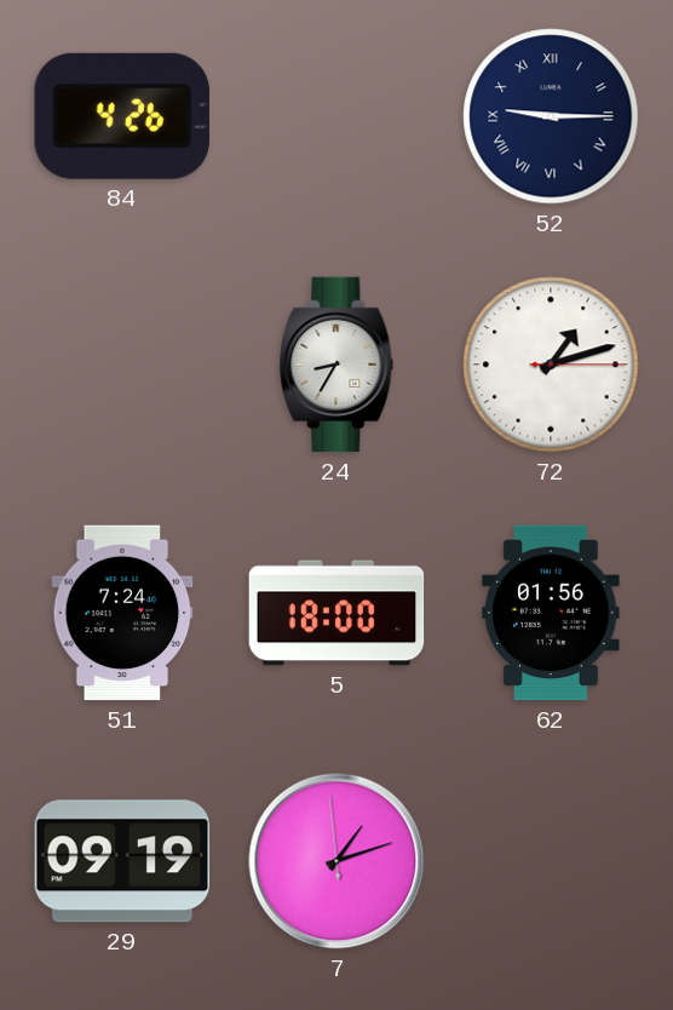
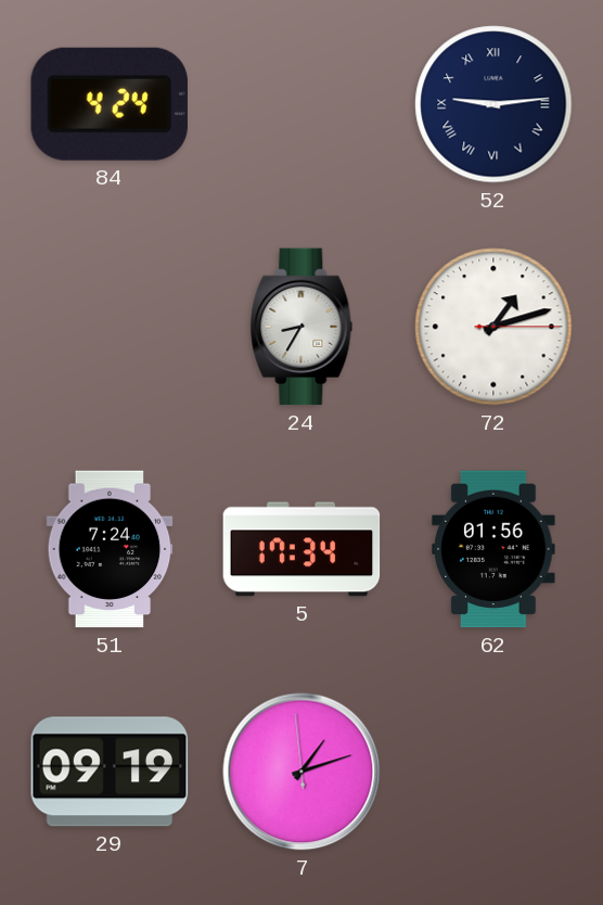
84: 4:26 -> 4:24
52: 9:15 -> 9:14
5: 18:00 -> 17:34
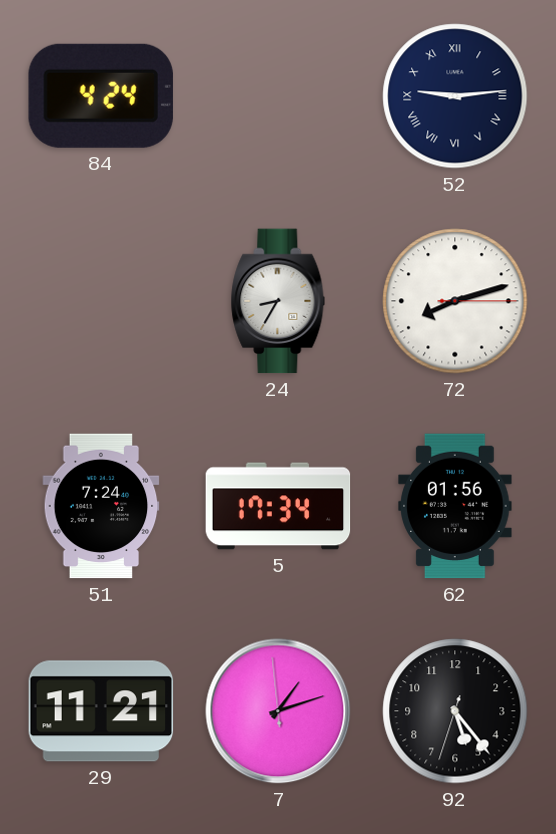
72: 1:12 -> 8:12
29: 09:19 -> 11:21
92: none -> 5:23
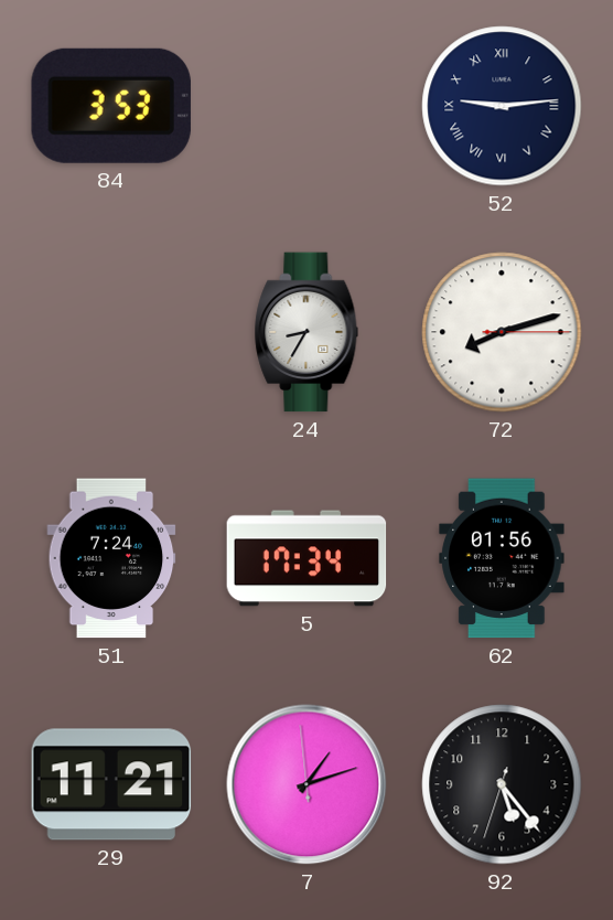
84: 4:24 -> 3:53
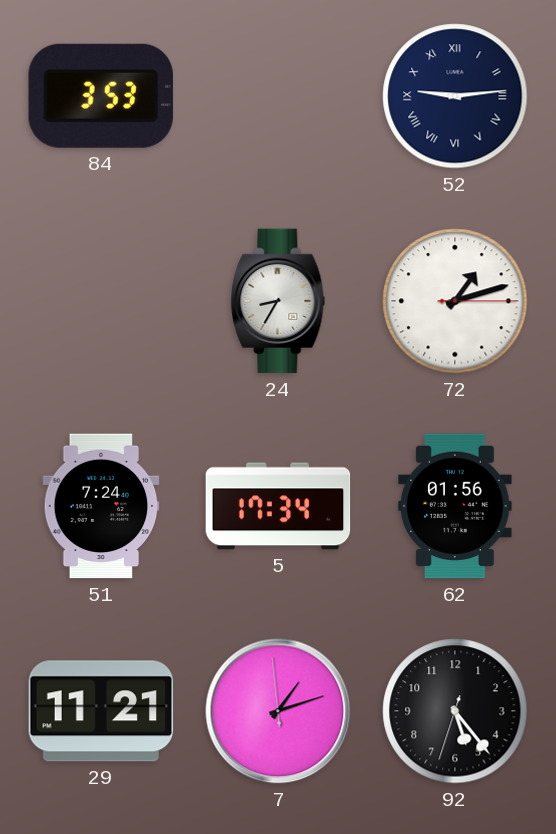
72: 8:12 -> 1:12
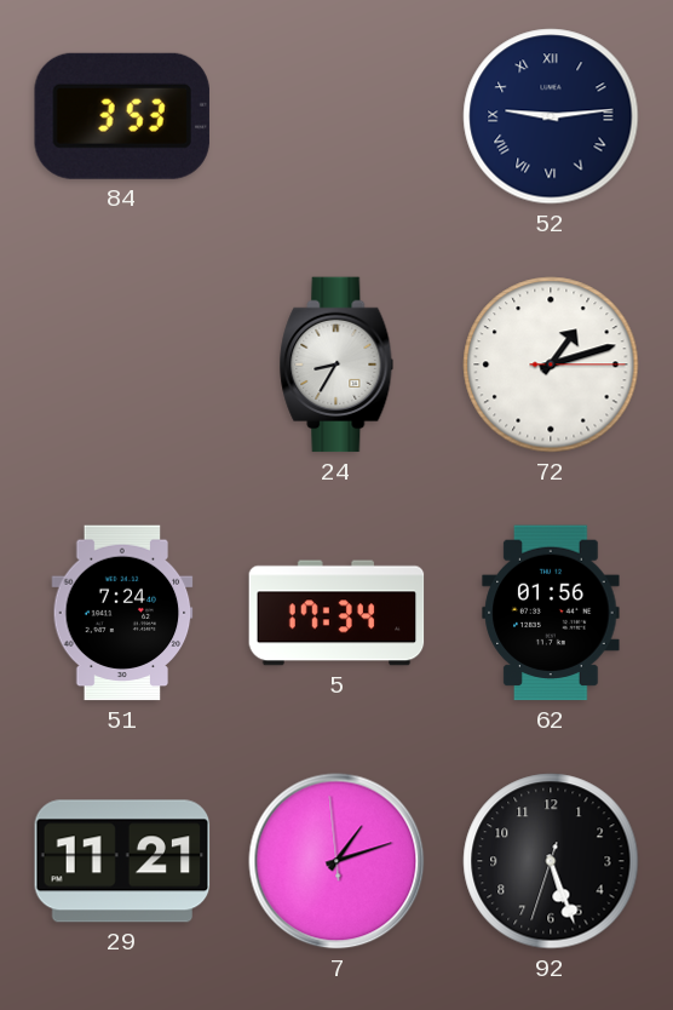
92: 5:23 -> 5:26
